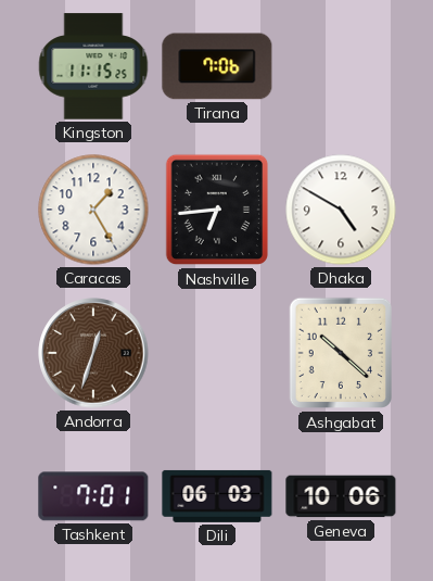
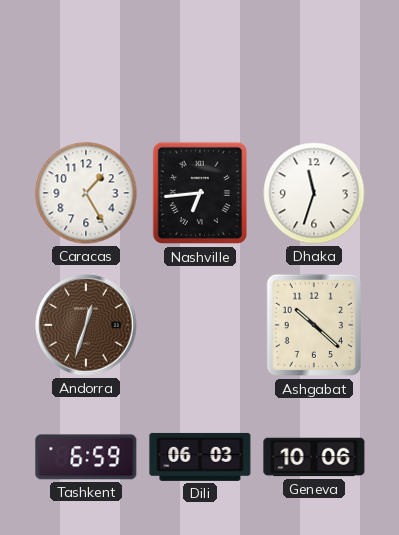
Kingston: 11:15 -> none
Tirana: 7:06 -> none
Dhaka: 4:50 -> 11:33
Tashkent: 7:01 -> 6:59
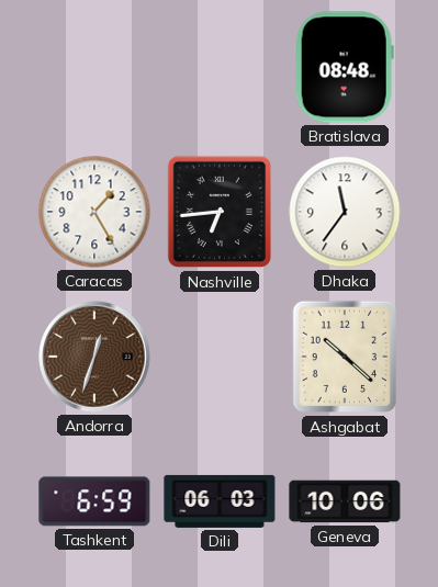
Bratislava: none -> 08:48
Dhaka: 11:33 -> 11:36
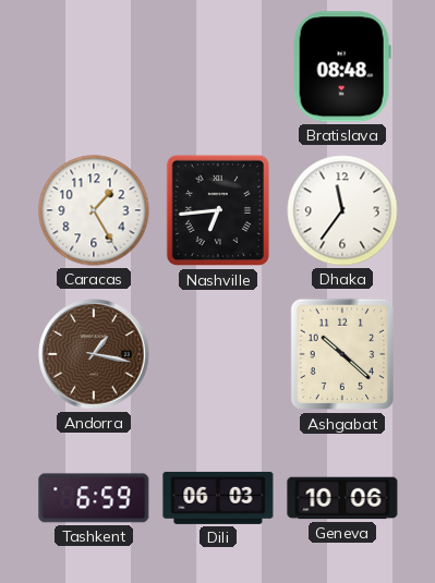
Andorra: 12:33 -> 1:17
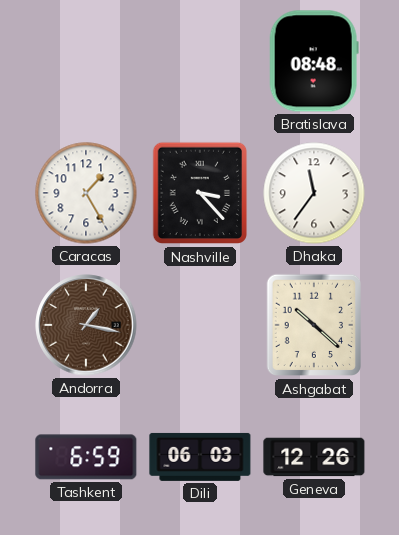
Nashville: 6:44 -> 3:23
Geneva: 10:06 -> 12:26
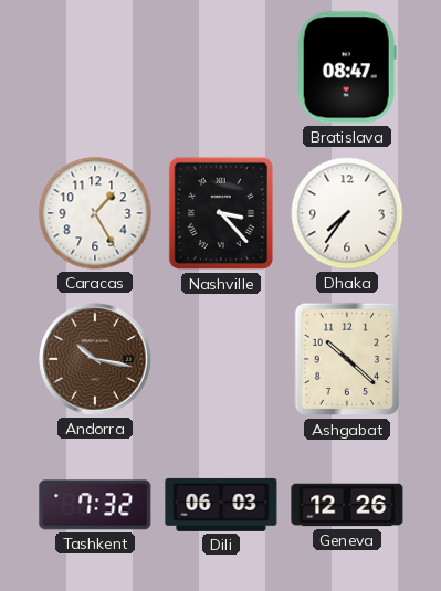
Bratislava: 08:48 -> 08:47
Dhaka: 11:36 -> 7:36
Andorra: 1:17 -> 10:17
Tashkent: 6:59 -> 7:32
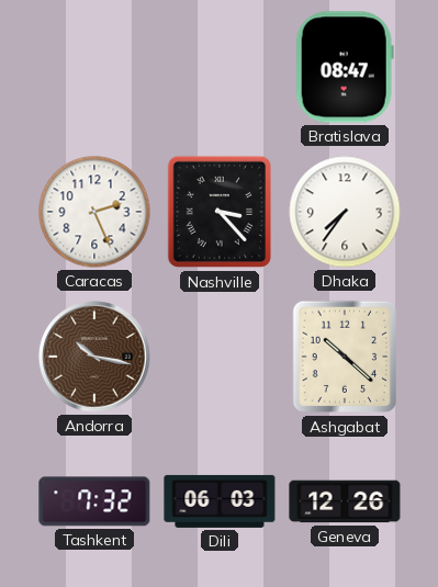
Caracas: 1:25 -> 2:26
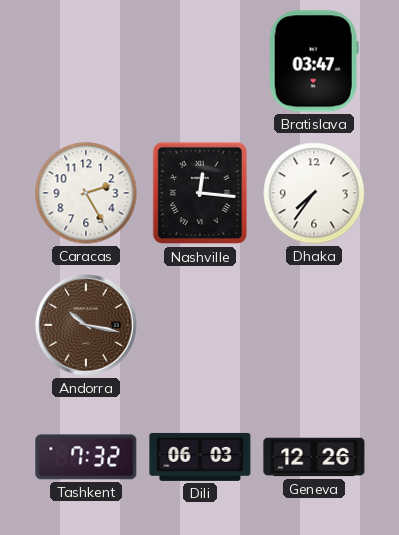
Bratislava: 08:47 -> 03:47
Caracas: 2:26 -> 2:25
Nashville: 3:23 -> 12:16
Ashgabat: 10:22 -> none
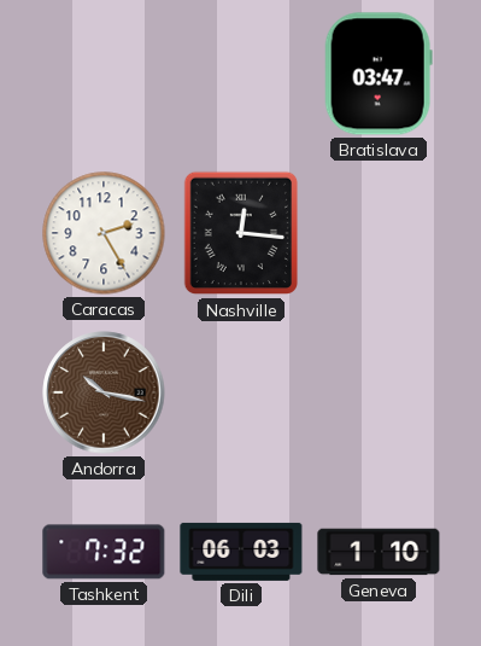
Dhaka: 7:36 -> none
Geneva: 12:26 -> 1:10
